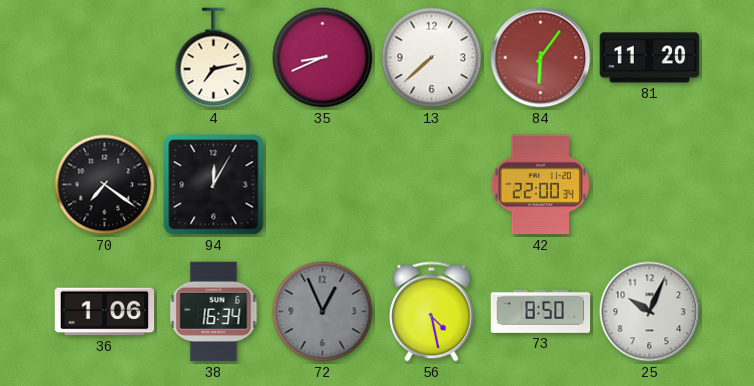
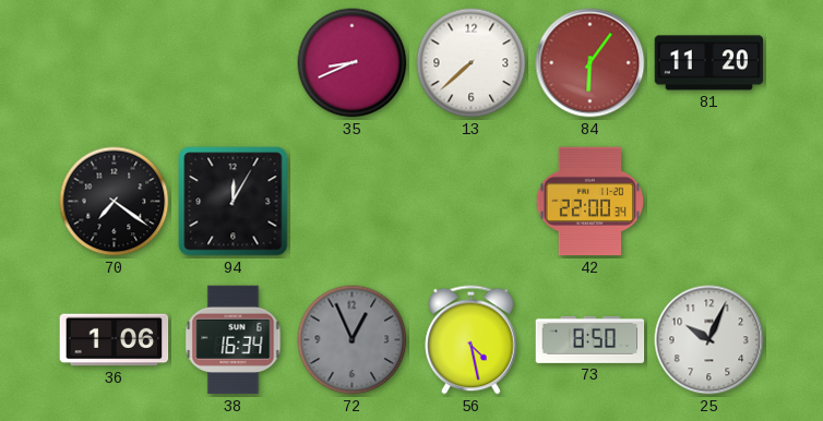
4: 7:13 -> none
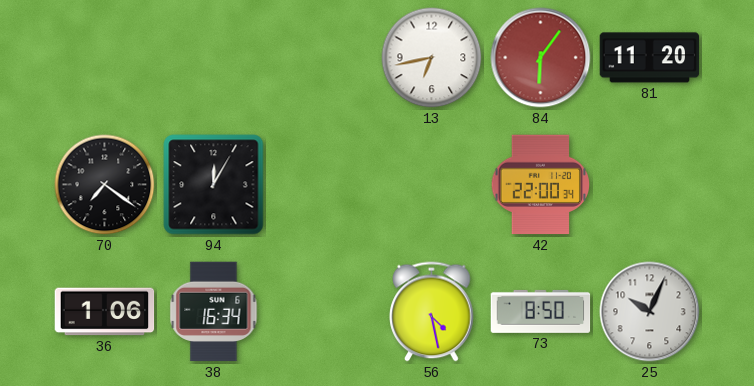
35: 8:41 -> none
13: 7:38 -> 6:43
72: 12:56 -> none
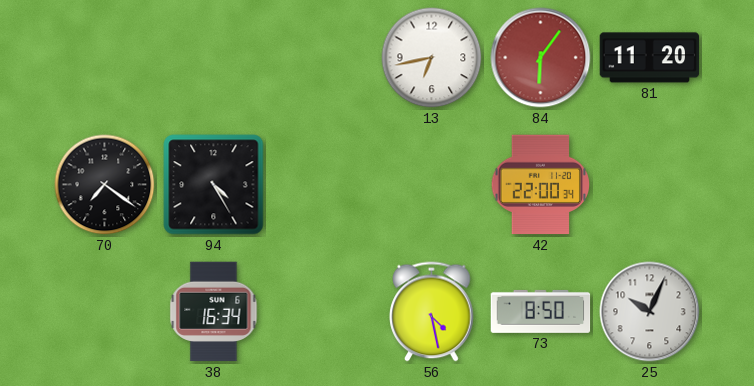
94: 12:05 -> 4:25
36: 1:06 -> none
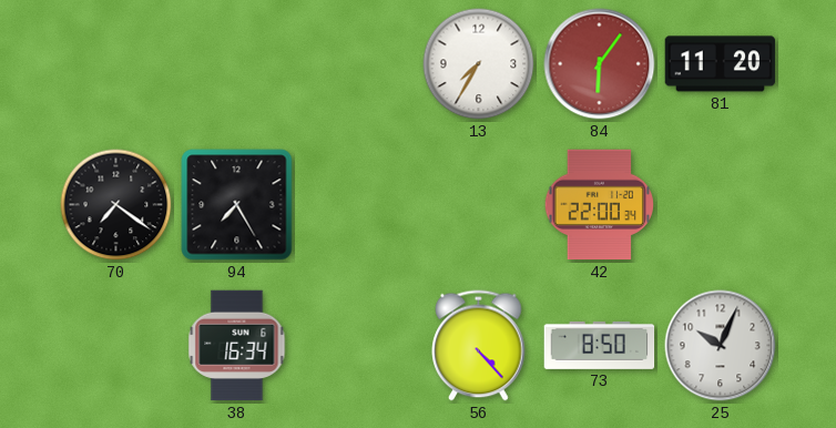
13: 6:43 -> 7:35
94: 4:25 -> 7:25
56: 4:28 -> 4:23
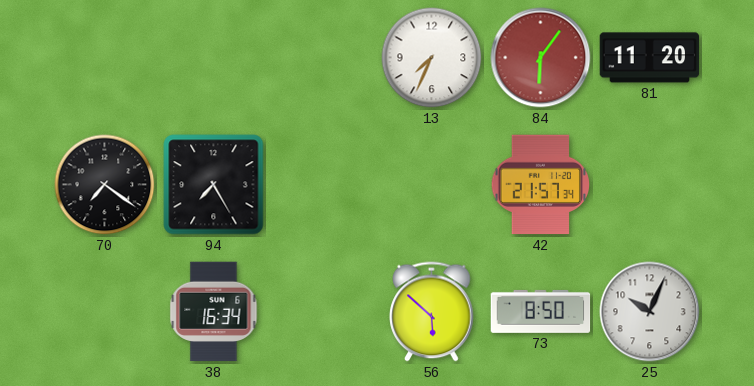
13: 7:35 -> 7:34
42: 22:00 -> 21:57
56: 4:23 -> 5:52
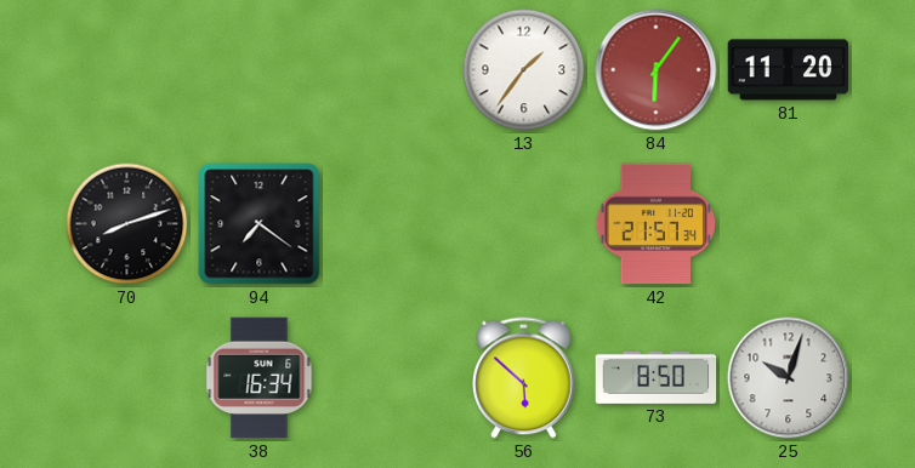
13: 7:34 -> 1:36
70: 7:21 -> 8:12
94: 7:25 -> 7:21
25: 10:04 -> 10:03
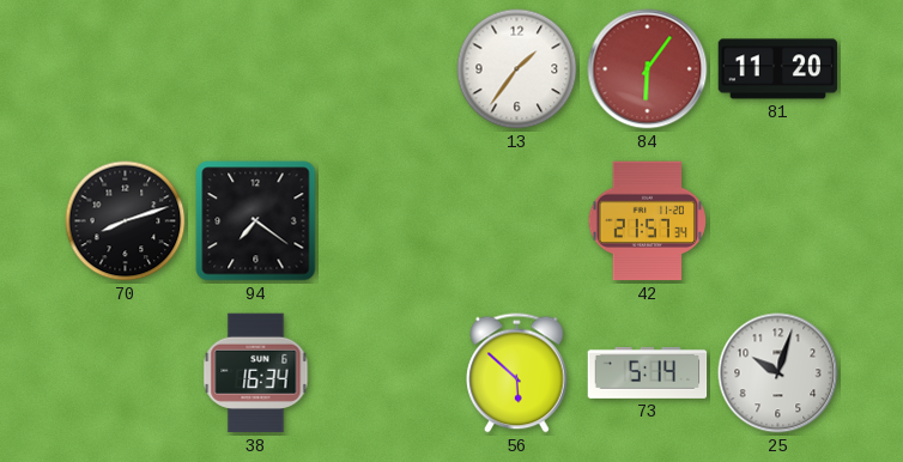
73: 8:50 -> 5:14
